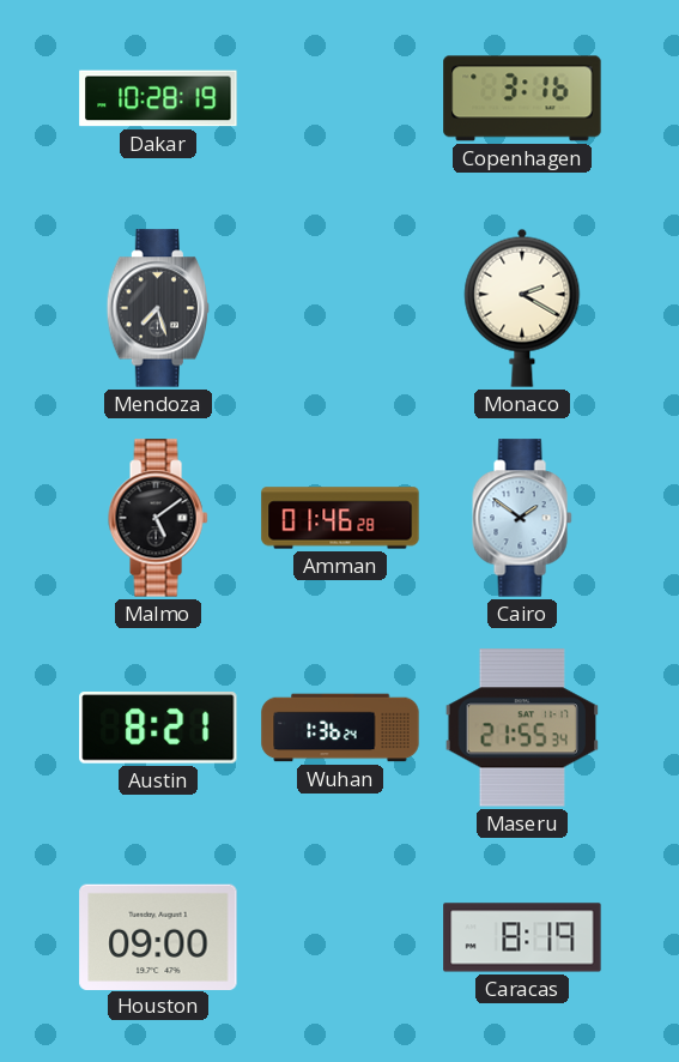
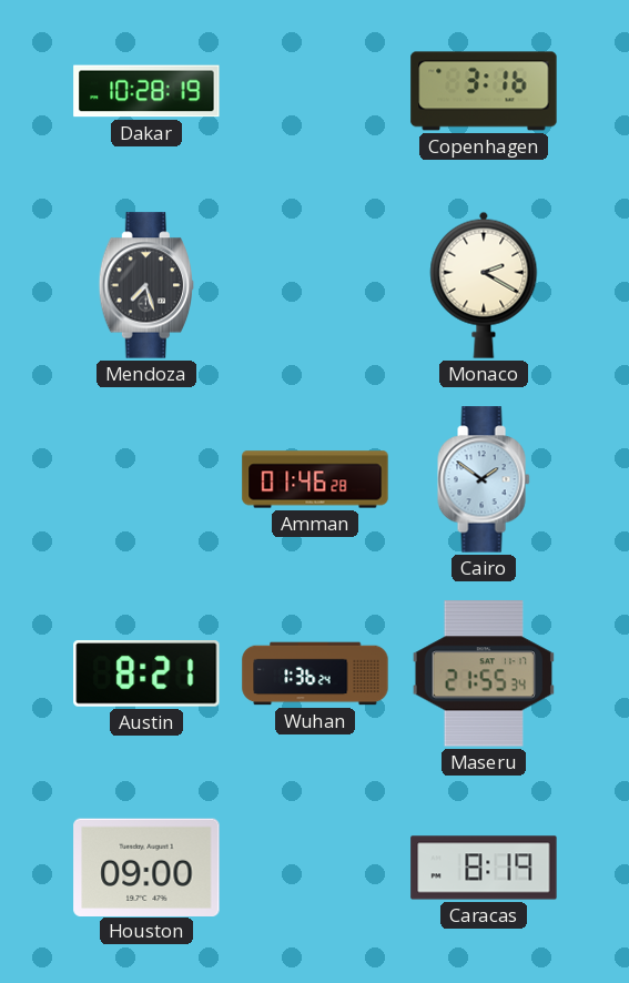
Malmo: 5:09 -> none
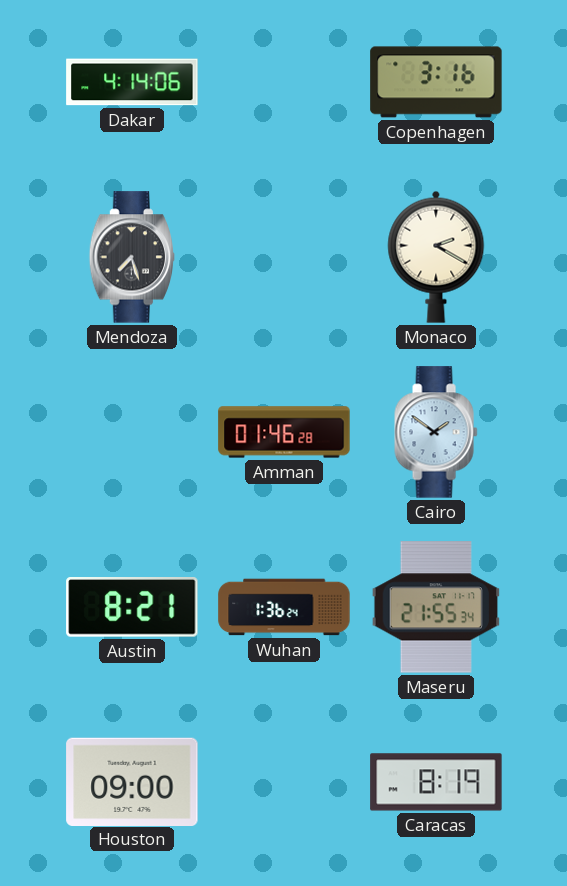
Dakar: 10:28 -> 4:14
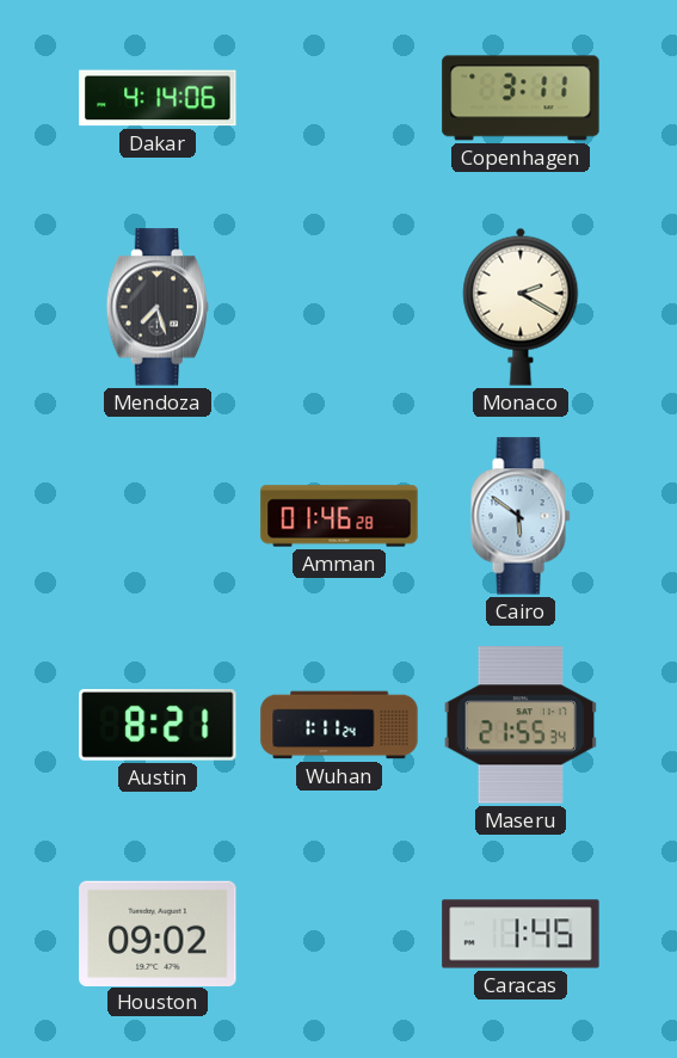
Copenhagen: 3:16 -> 3:11
Cairo: 1:51 -> 5:51
Wuhan: 1:36 -> 1:11
Houston: 09:00 -> 09:02
Caracas: 8:19 -> 1:45
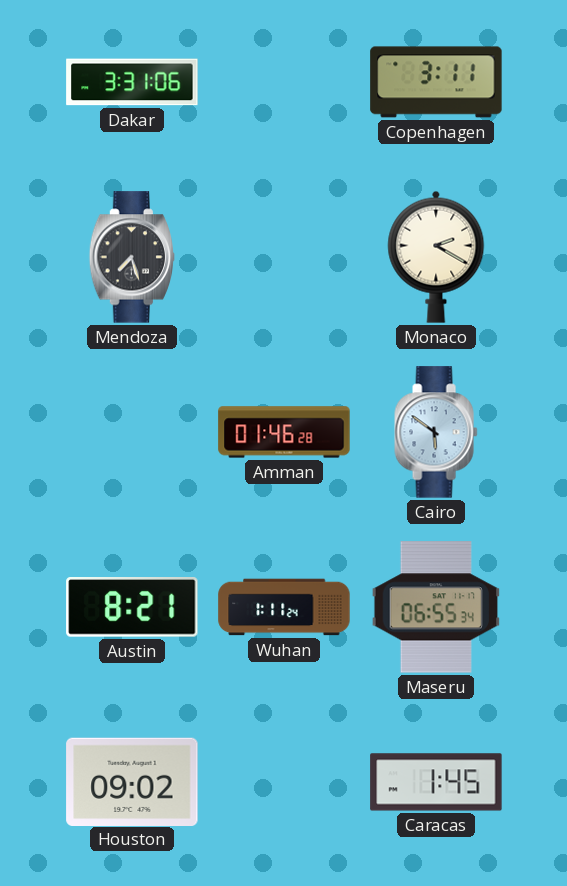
Dakar: 4:14 -> 3:31
Maseru: 21:55 -> 06:55
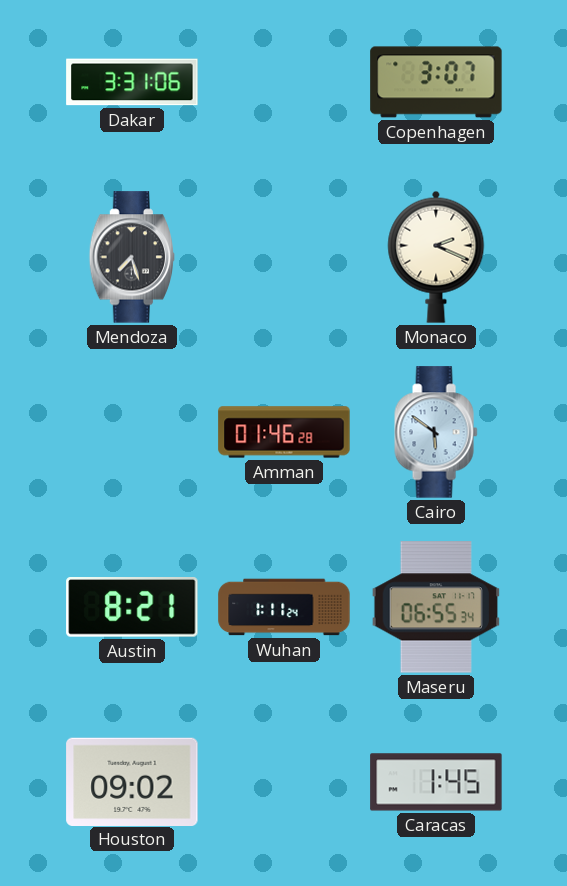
Copenhagen: 3:11 -> 3:07
Monaco: 2:20 -> 2:19
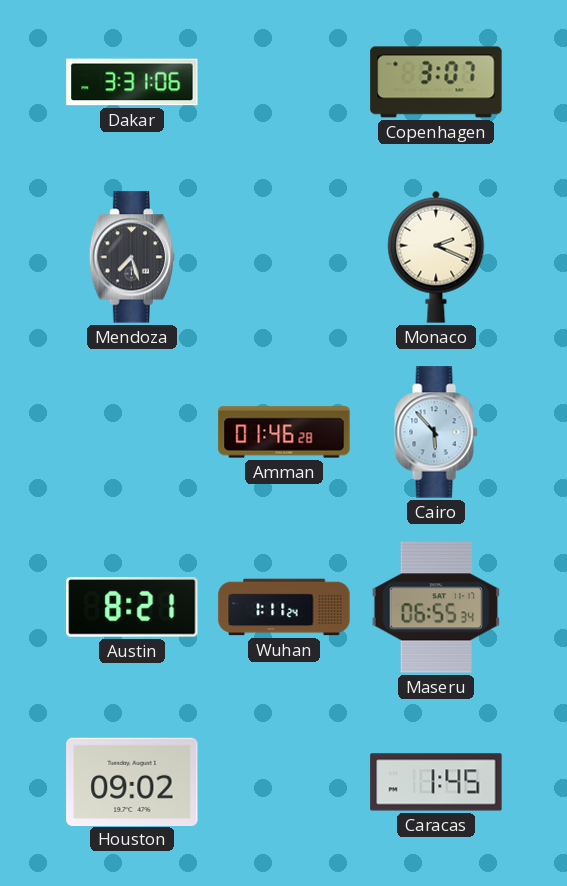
Cairo: 5:51 -> 5:53
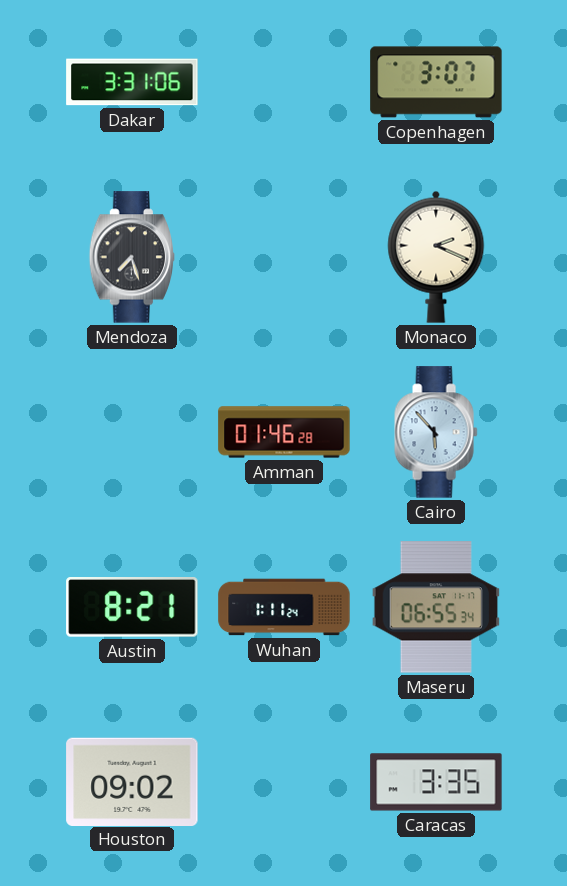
Caracas: 1:45 -> 3:35
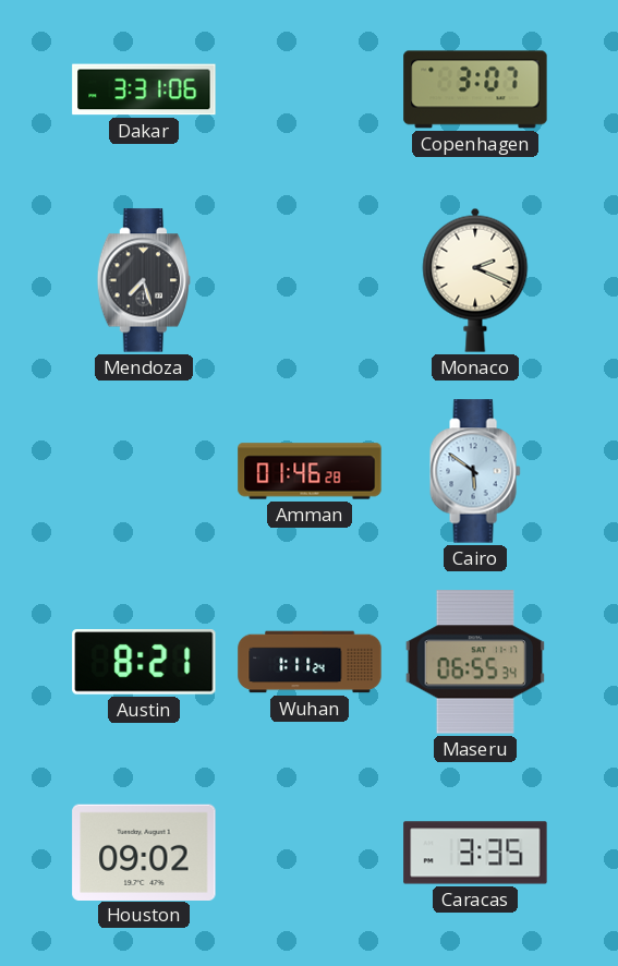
Cairo: 5:53 -> 5:51
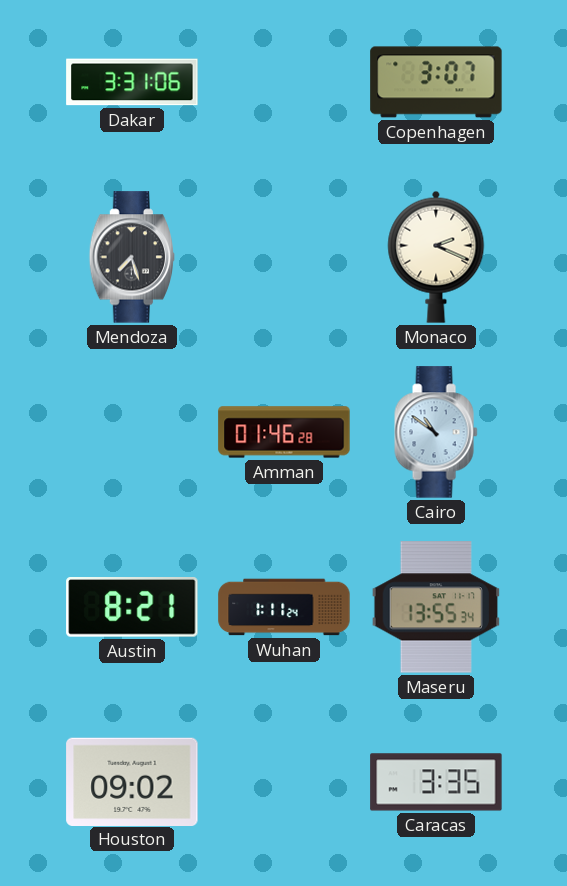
Cairo: 5:51 -> 10:51
Maseru: 06:55 -> 13:55
